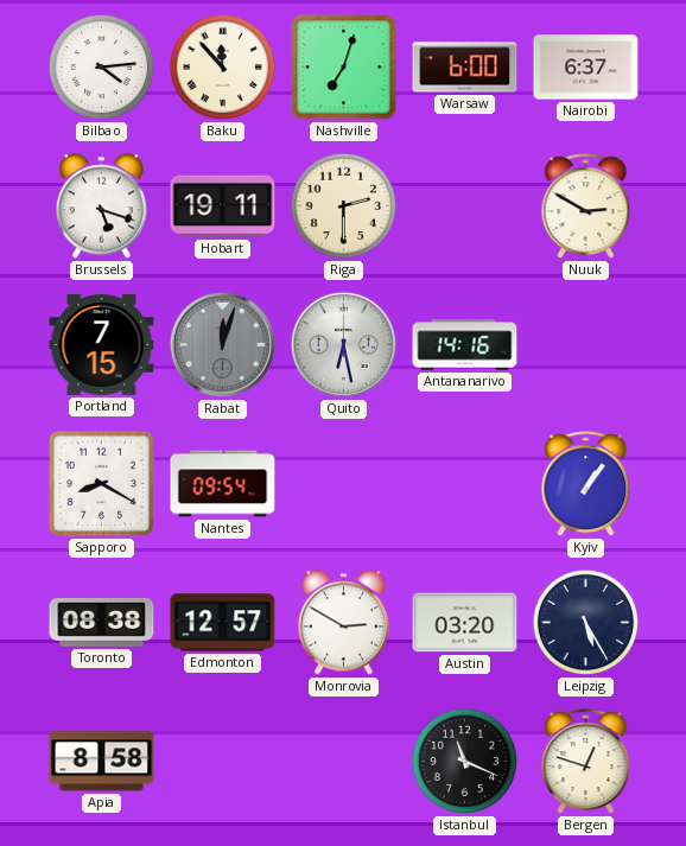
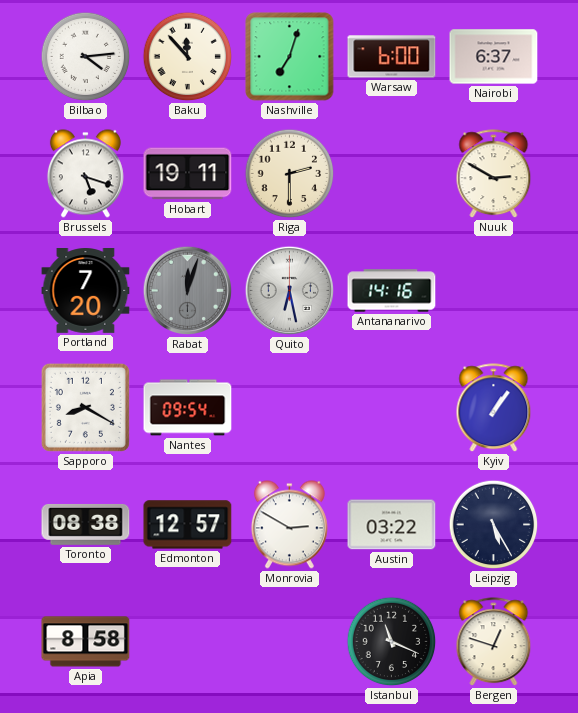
Portland: 7:15 -> 7:20
Austin: 03:20 -> 03:22
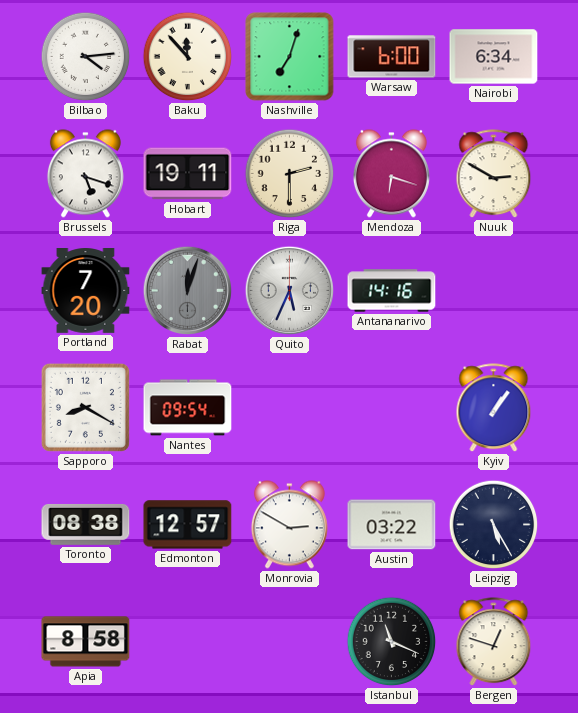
Nairobi: 6:37 -> 6:34
Mendoza: none -> 6:18
Quito: 6:28 -> 5:34
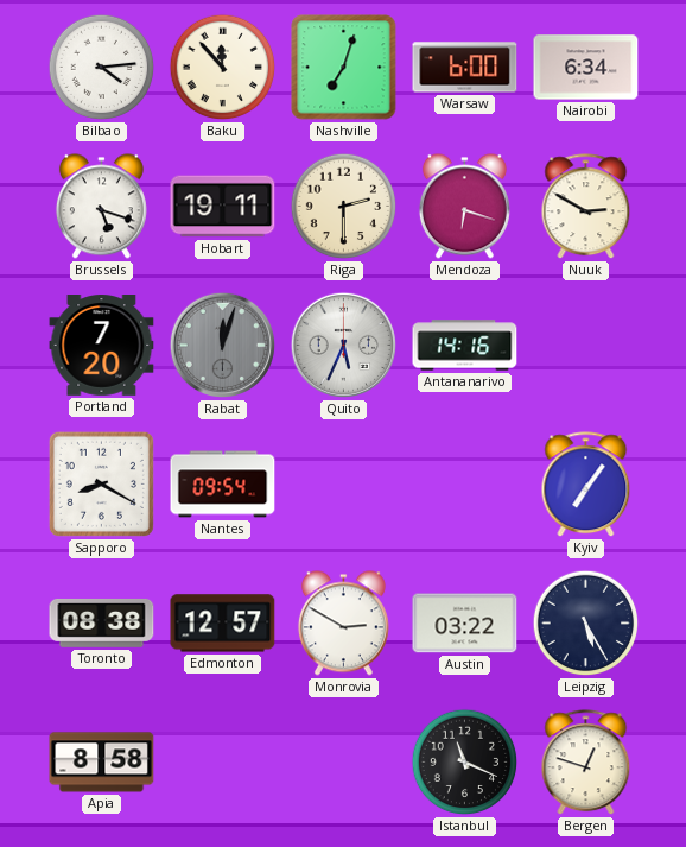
Kyiv: 1:06 -> 7:06
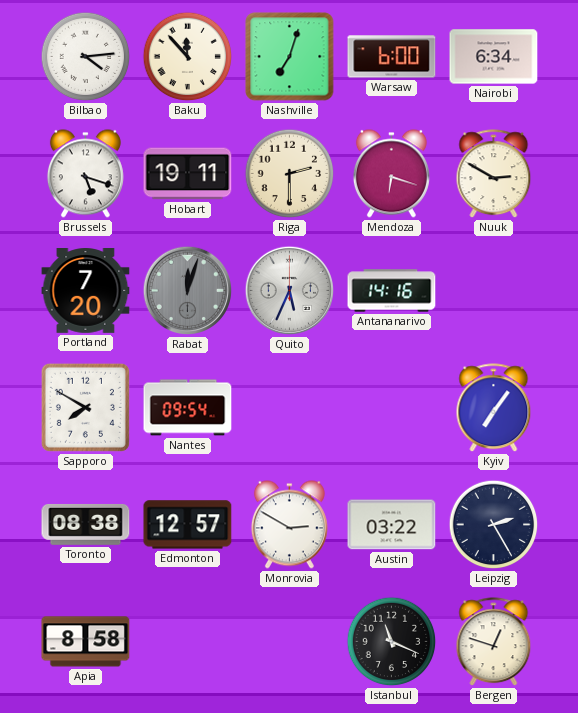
Sapporo: 8:20 -> 7:50
Leipzig: 5:25 -> 2:25
